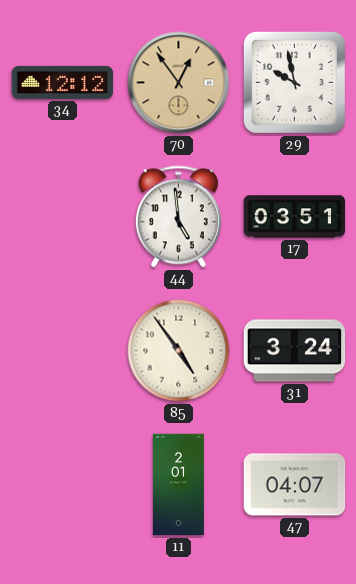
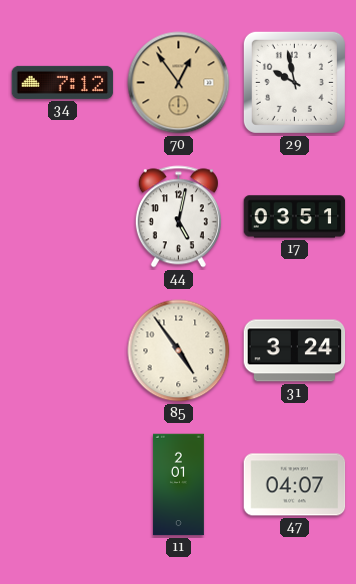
34: 12:12 -> 7:12
44: 4:59 -> 5:02
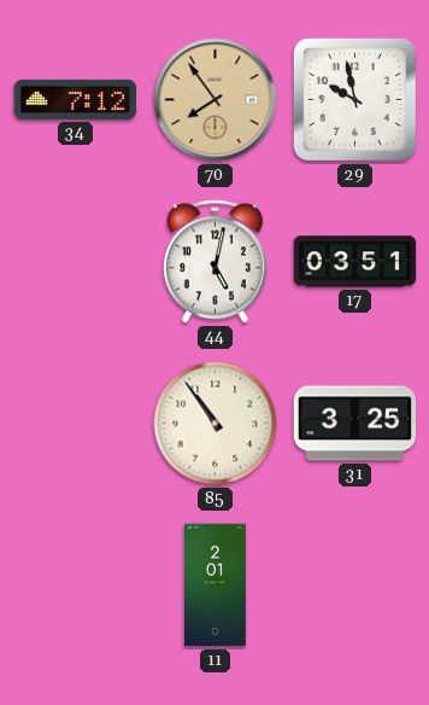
70: 12:54 -> 7:54
85: 4:54 -> 10:54
31: 3:24 -> 3:25
47: 04:07 -> none
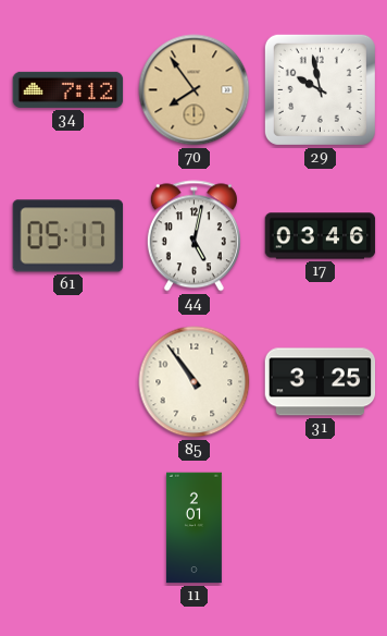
61: none -> 05:17
17: 03:51 -> 03:46
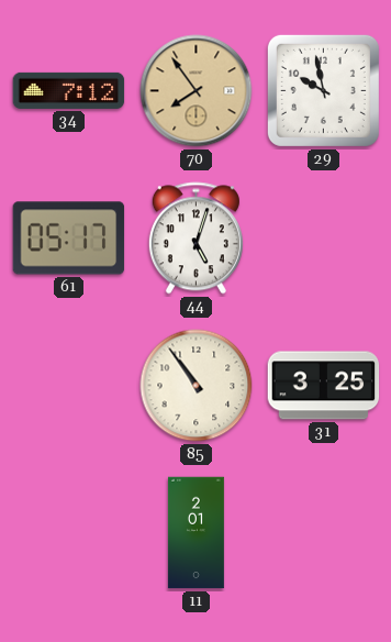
44: 5:02 -> 5:03
17: 03:46 -> none
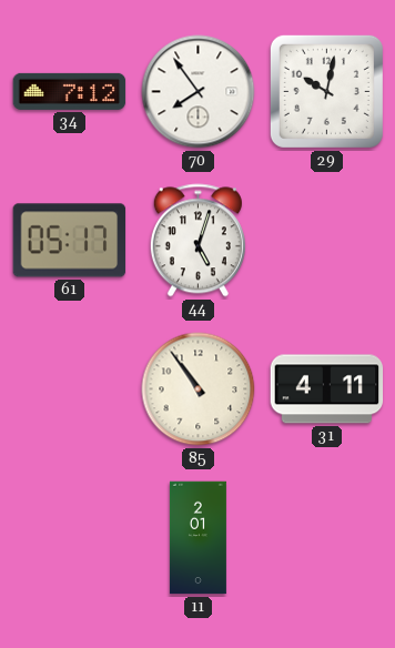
70 dial: champagne -> white
29: 9:58 -> 10:02
31: 3:25 -> 4:11
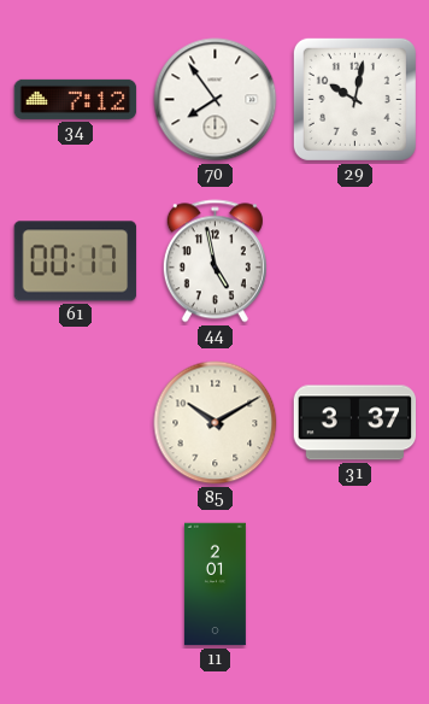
61: 05:17 -> 00:17
44: 5:03 -> 4:58
85: 10:54 -> 10:10
31: 4:11 -> 3:37
